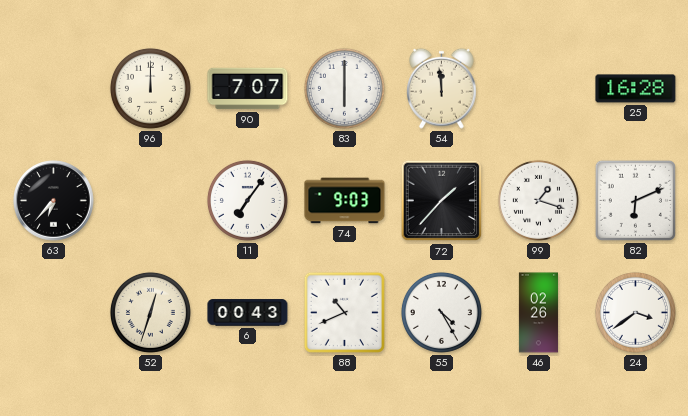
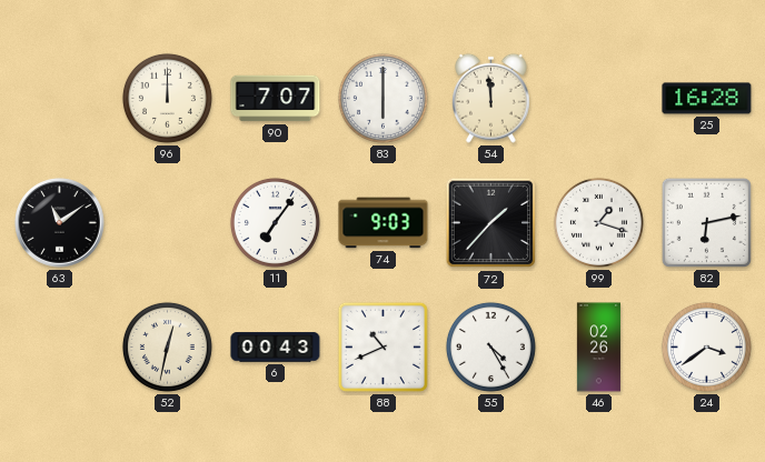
63: 6:37 -> 11:09
82: 6:11 -> 6:13
52: 12:33 -> 12:32
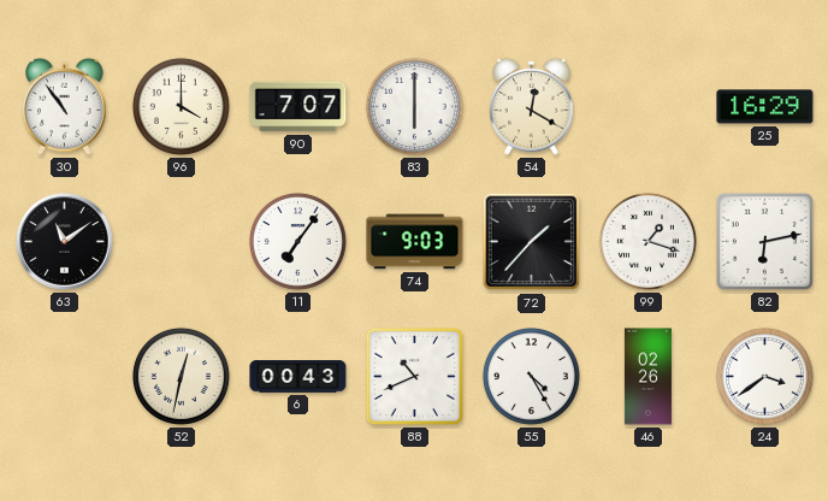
30: none -> 10:54
96: 12:00 -> 4:00
54: 11:59 -> 12:20
25: 16:28 -> 16:29
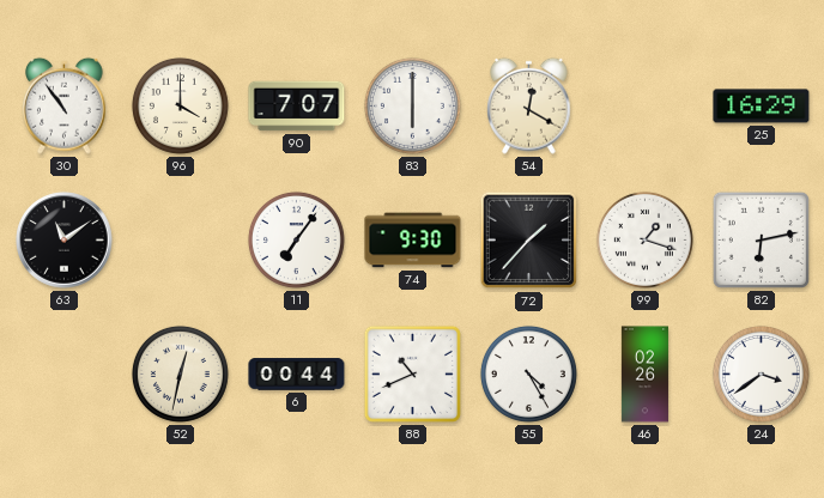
74: 9:03 -> 9:30
6: 00:43 -> 00:44
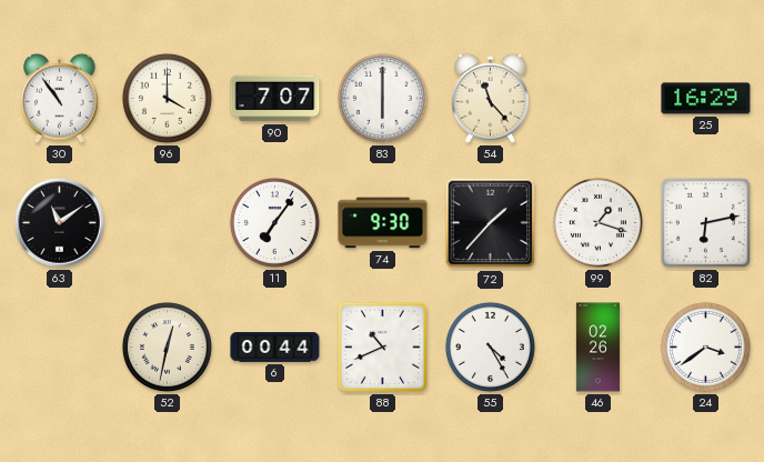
54: 12:20 -> 11:23
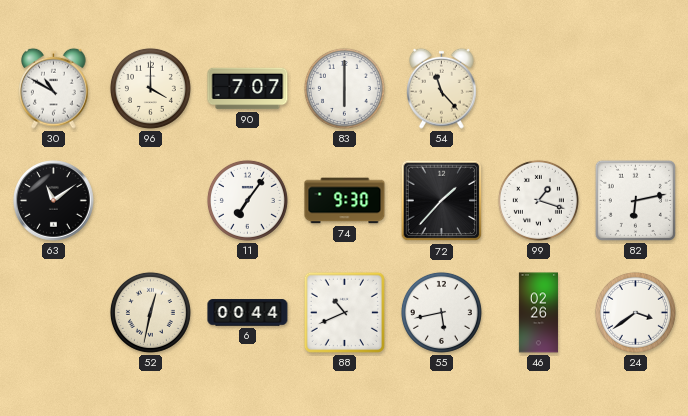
30: 10:54 -> 10:50
25: 16:29 -> none
55: 4:25 -> 5:43
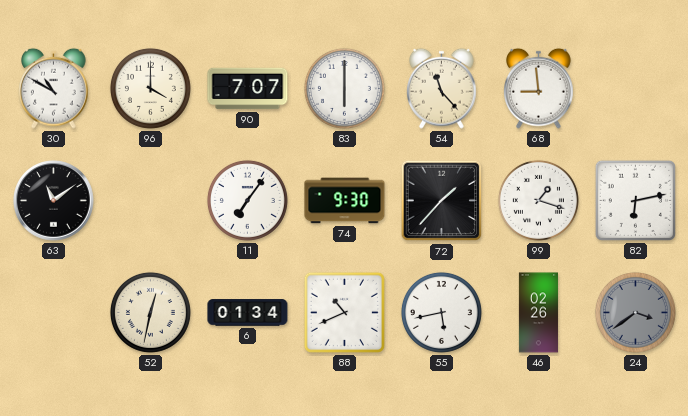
68: none -> 8:59
6: 00:44 -> 01:34
24 dial: white -> grey
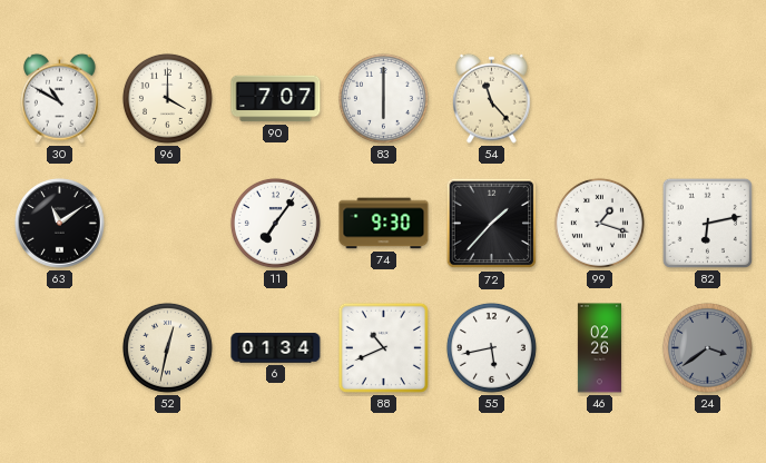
68: 8:59 -> none
